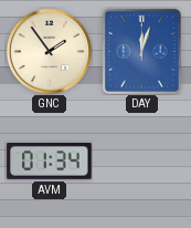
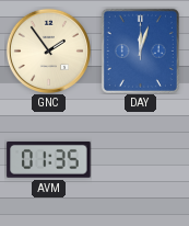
AVM: 01:34 -> 01:35
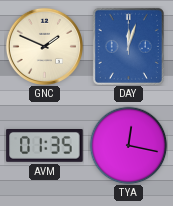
GNC: 1:54 -> 1:49
TYA: none -> 12:17
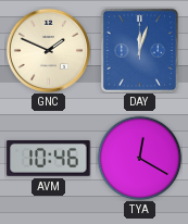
AVM: 01:35 -> 10:46
TYA: 12:17 -> 12:20
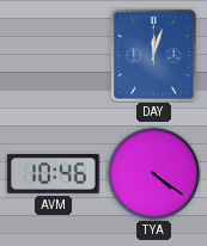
GNC: 1:49 -> none
TYA: 12:20 -> 4:21
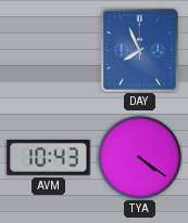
DAY: 12:03 -> 7:56
AVM: 10:46 -> 10:43
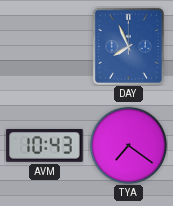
TYA: 4:21 -> 7:21
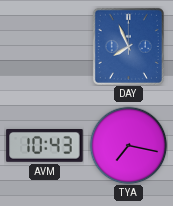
TYA: 7:21 -> 7:17
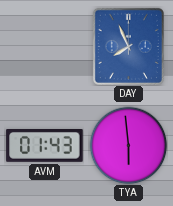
AVM: 10:43 -> 01:43
TYA: 7:17 -> 5:59
